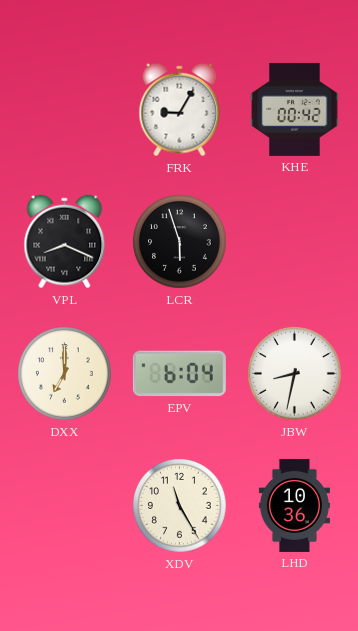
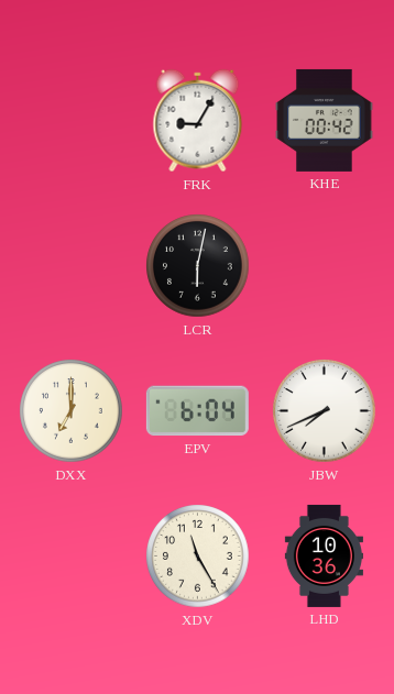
VPL: 8:19 -> none
LCR: 5:57 -> 6:02
JBW: 8:32 -> 7:41
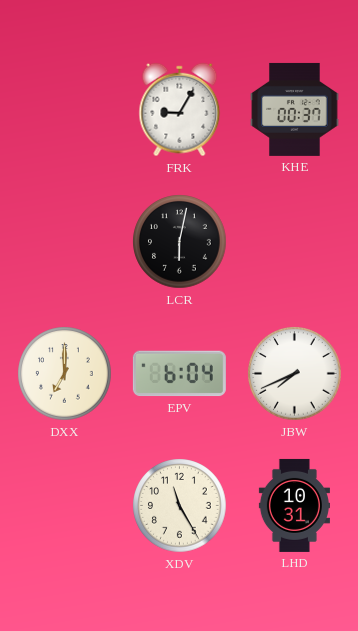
KHE: 00:42 -> 00:37
LHD: 10:36 -> 10:31
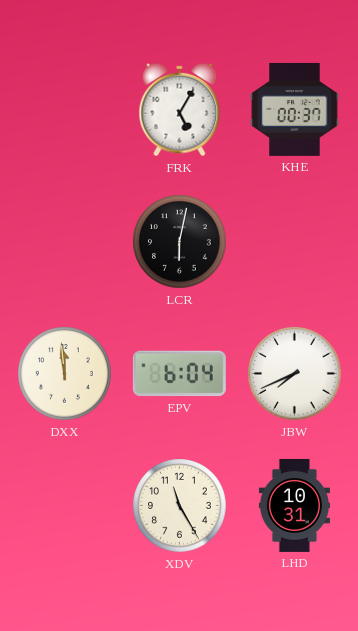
FRK: 9:05 -> 5:05
DXX: 7:00 -> 11:59
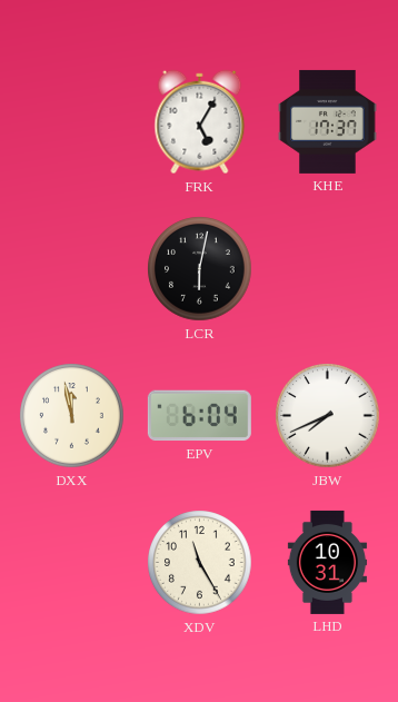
KHE: 00:37 -> 17:37
DXX: 11:59 -> 11:58
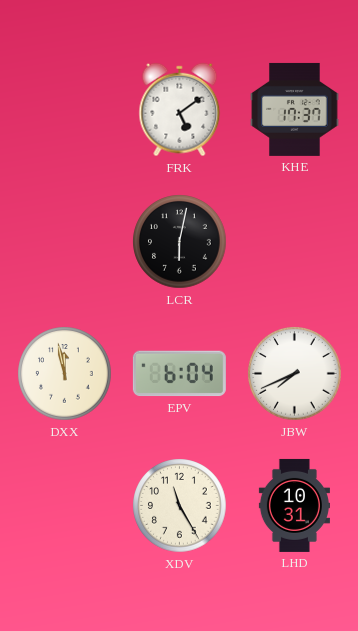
FRK: 5:05 -> 5:09
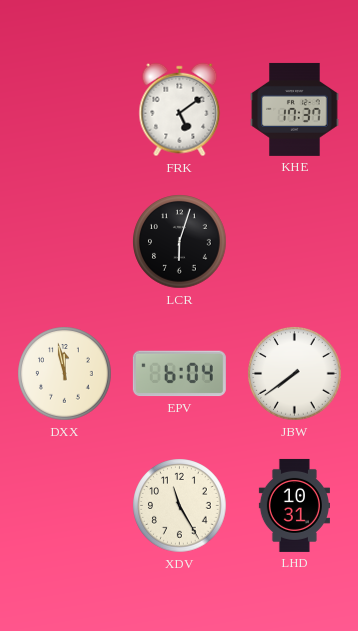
LCR: 6:02 -> 6:03
JBW: 7:41 -> 7:39
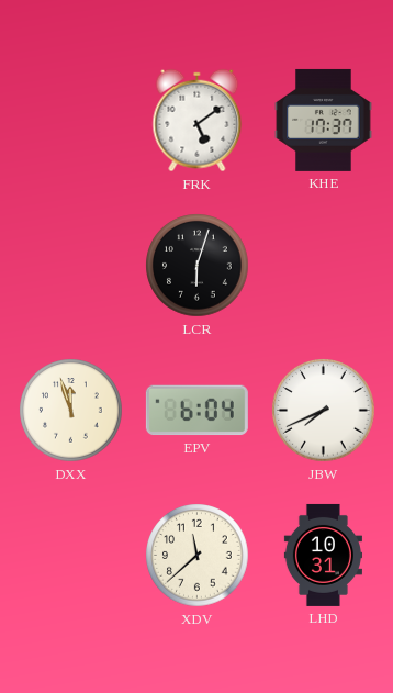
DXX: 11:58 -> 11:57
JBW: 7:39 -> 7:41
XDV: 11:25 -> 11:38
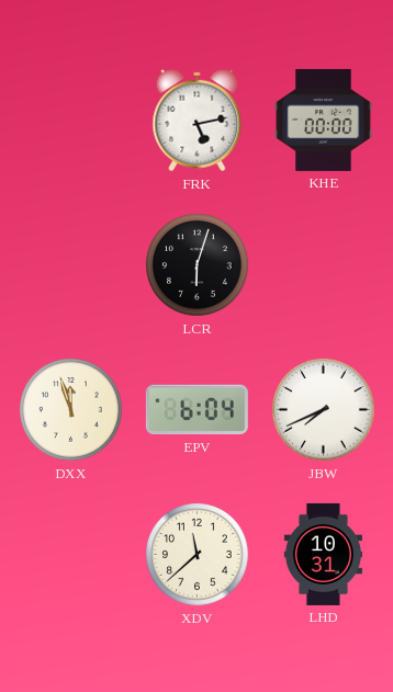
FRK: 5:09 -> 5:13
KHE: 17:37 -> 00:00
